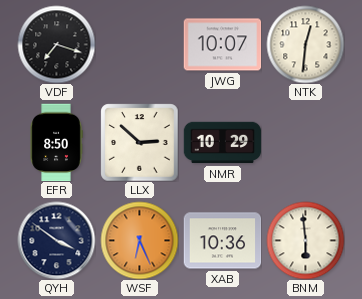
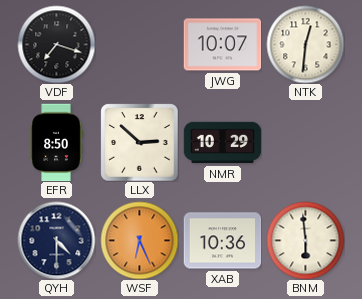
QYH: 3:51 -> 4:30
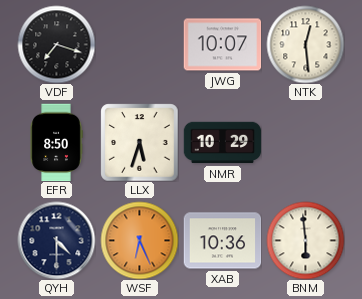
NTK: 12:31 -> 12:29
LLX: 2:52 -> 5:33
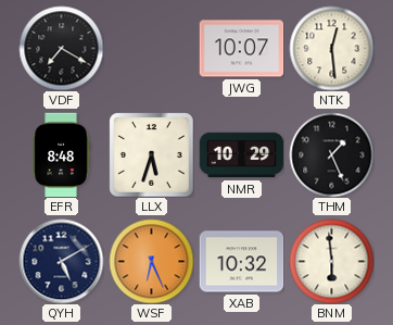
VDF: 7:18 -> 7:20
EFR: 8:50 -> 8:48
THM: none -> 1:26
QYH: 4:30 -> 5:10
XAB: 10:36 -> 10:32
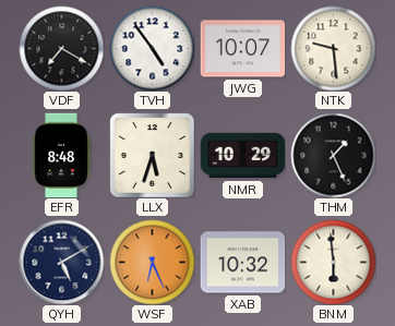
TVH: none -> 4:54
NTK: 12:29 -> 9:29
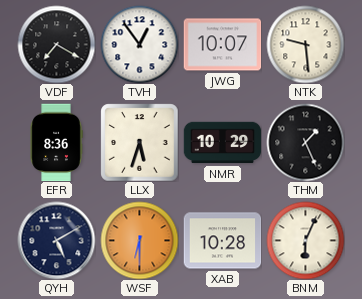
TVH: 4:54 -> 12:54
EFR: 8:48 -> 8:36
WSF: 6:26 -> 6:30
XAB: 10:32 -> 10:28
BNM: 5:59 -> 6:04
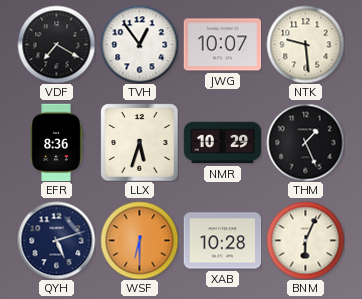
QYH: 5:10 -> 5:12
